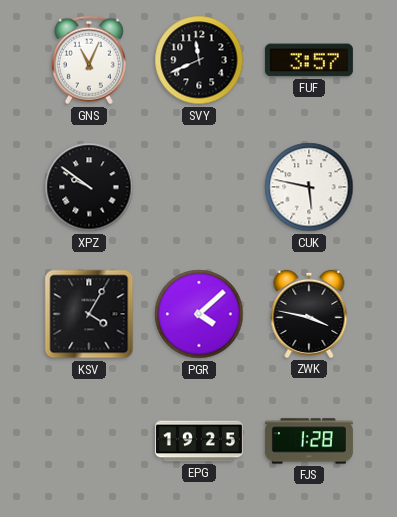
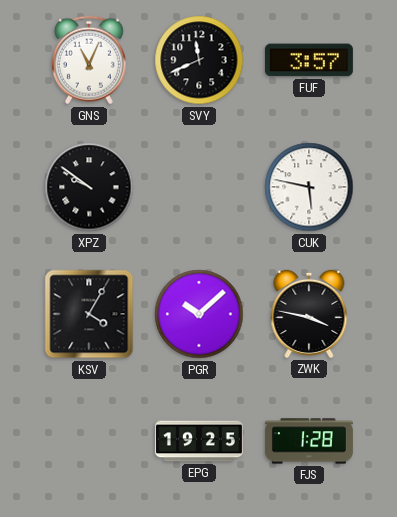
PGR: 4:08 -> 10:08
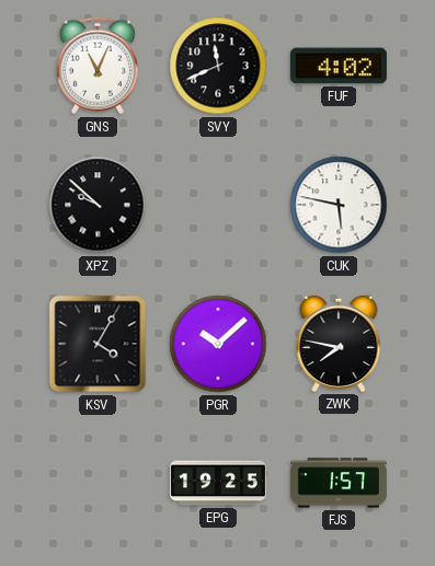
FUF: 3:57 -> 4:02
XPZ: 9:51 -> 9:52
ZWK: 3:47 -> 7:47
FJS: 1:28 -> 1:57
